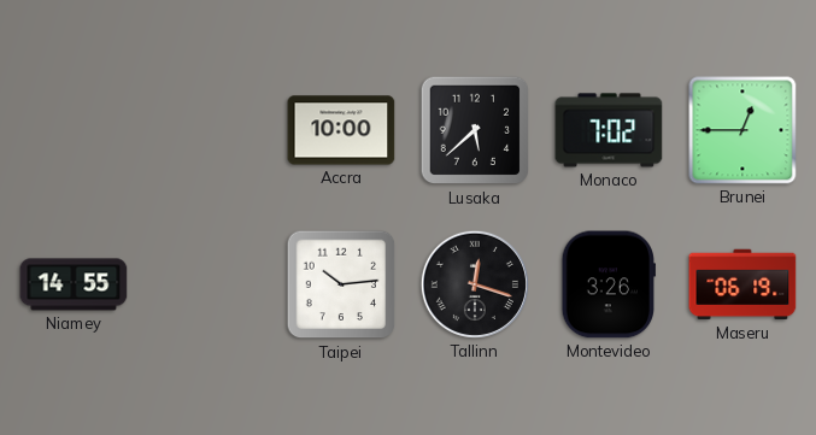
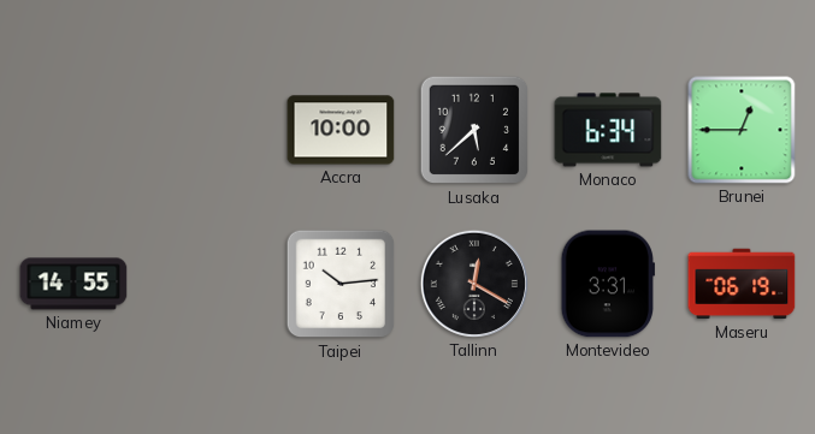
Monaco: 7:02 -> 6:34
Tallinn: 12:18 -> 12:20
Montevideo: 3:26 -> 3:31
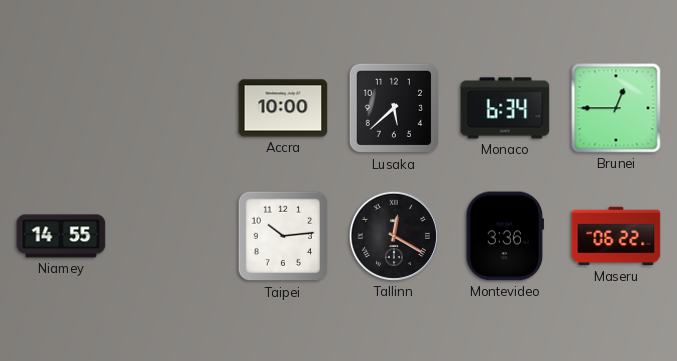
Montevideo: 3:31 -> 3:36
Maseru: 06:19 -> 06:22
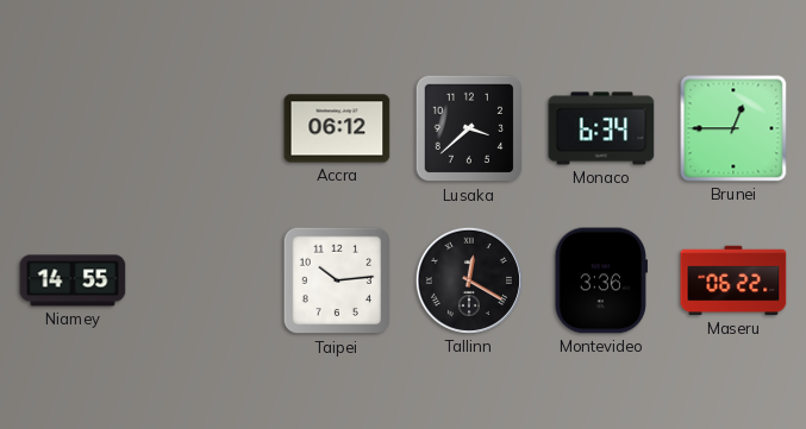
Accra: 10:00 -> 06:12
Lusaka: 5:38 -> 3:38
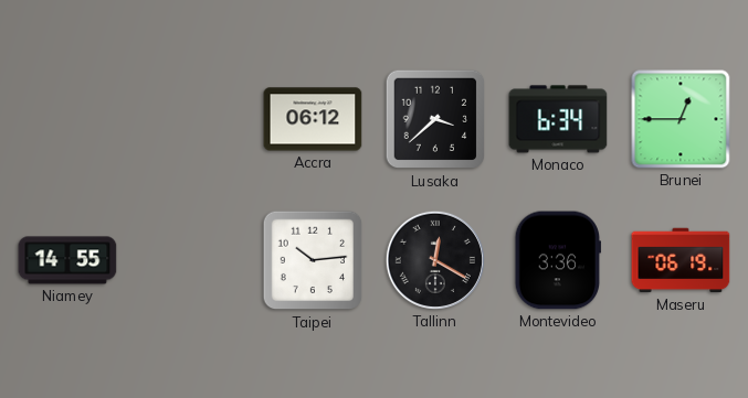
Maseru: 06:22 -> 06:19
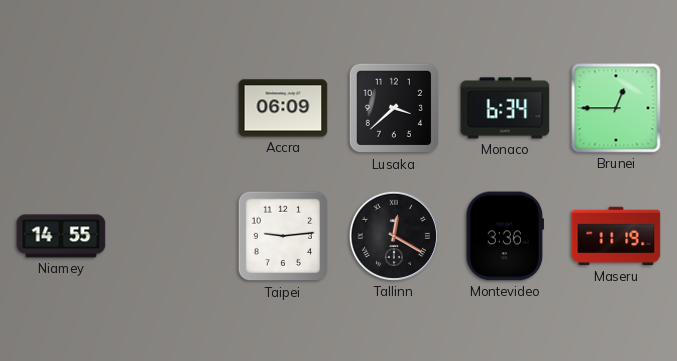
Accra: 06:12 -> 06:09
Taipei: 10:14 -> 9:14
Maseru: 06:19 -> 11:19
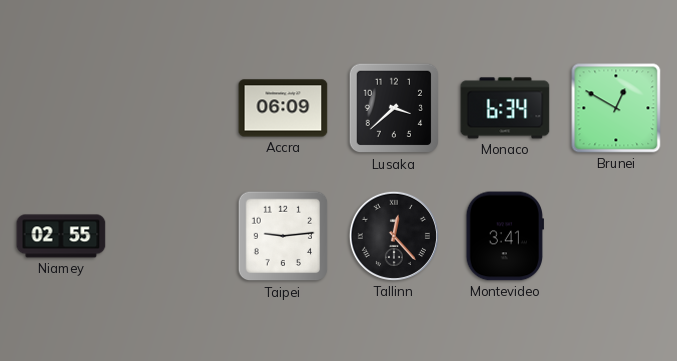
Brunei: 12:45 -> 12:50
Niamey: 14:55 -> 02:55
Tallinn: 12:20 -> 12:23
Montevideo: 3:36 -> 3:41
Maseru: 11:19 -> none
